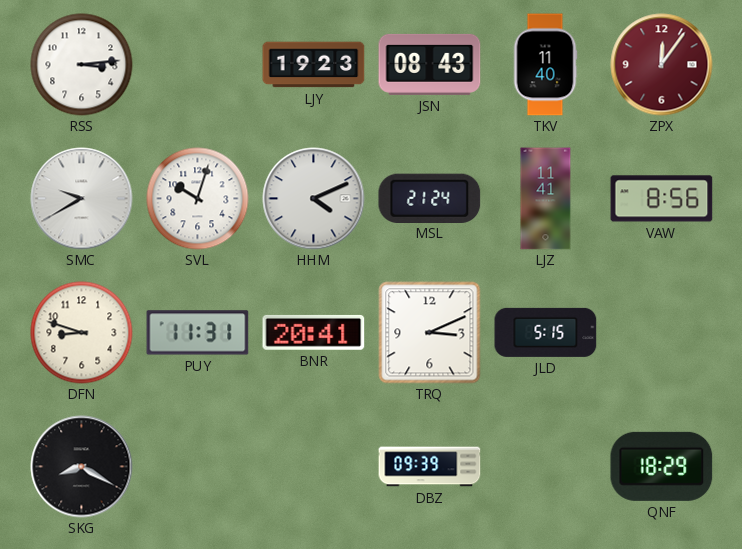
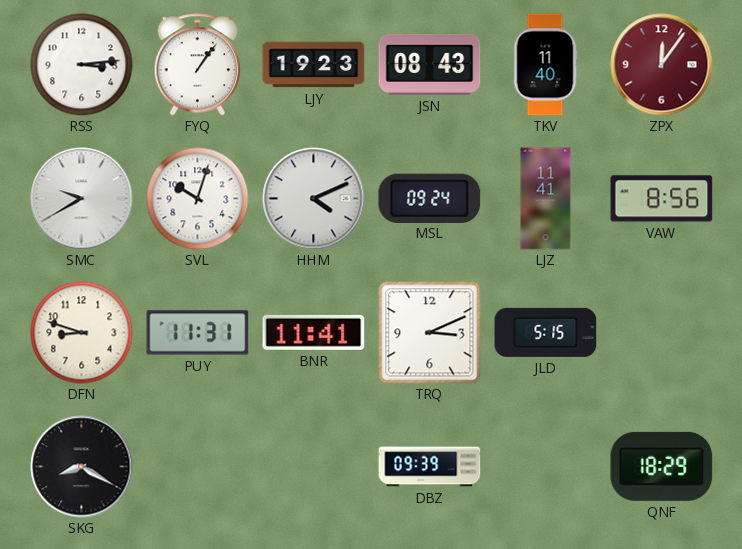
FYQ: none -> 1:06
MSL: 21:24 -> 09:24
BNR: 20:41 -> 11:41
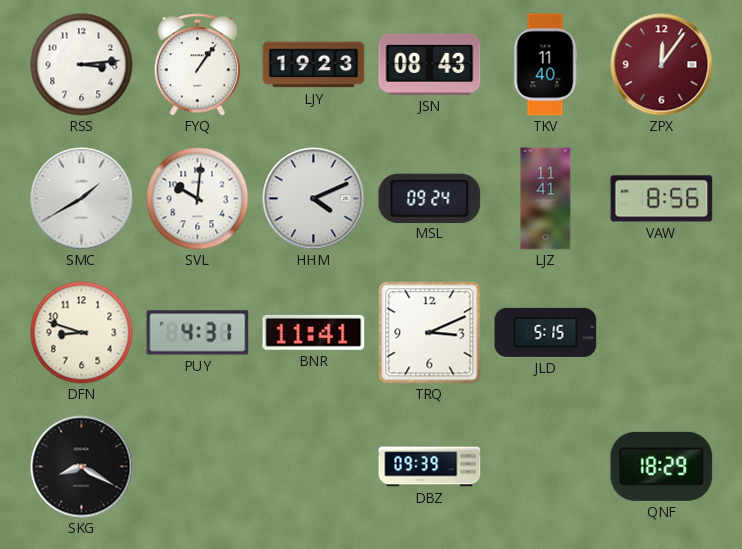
SMC: 9:40 -> 1:40
SVL: 10:03 -> 10:01
PUY: 11:31 -> 4:31
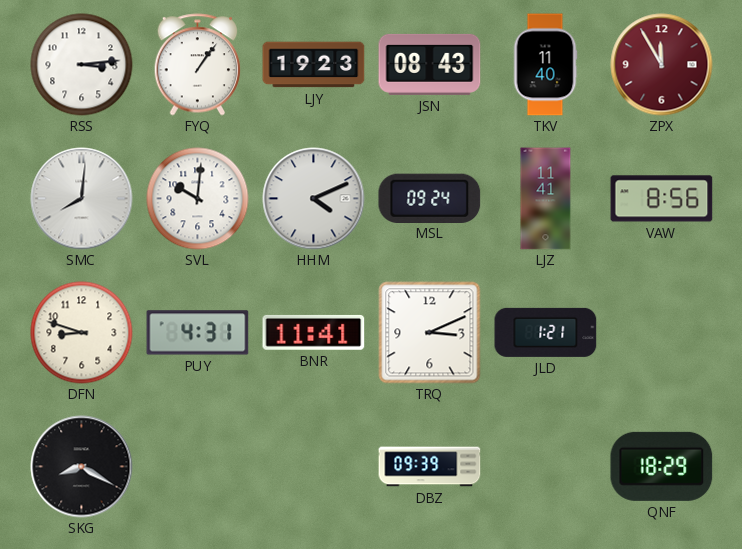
ZPX: 12:06 -> 11:55
SMC: 1:40 -> 8:01
JLD: 5:15 -> 1:21
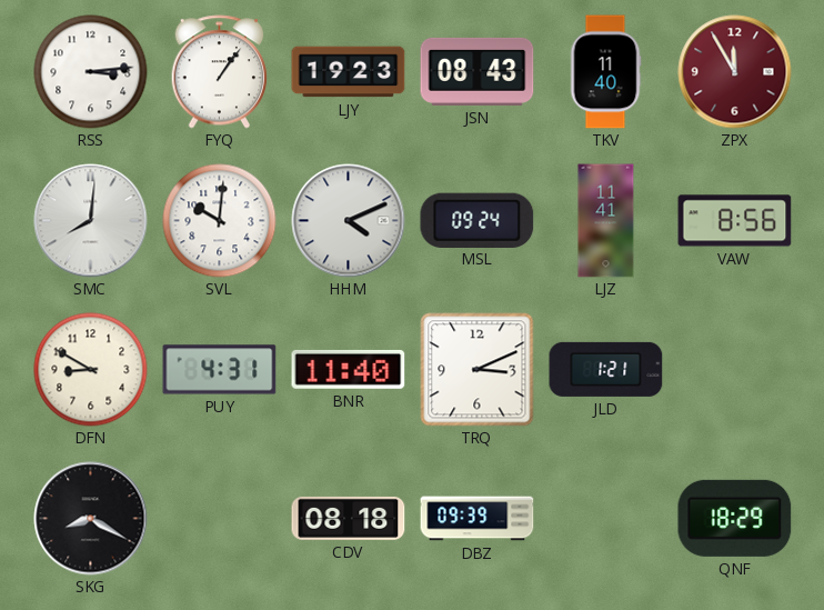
DFN: 8:48 -> 8:50
BNR: 11:41 -> 11:40
CDV: none -> 08:18
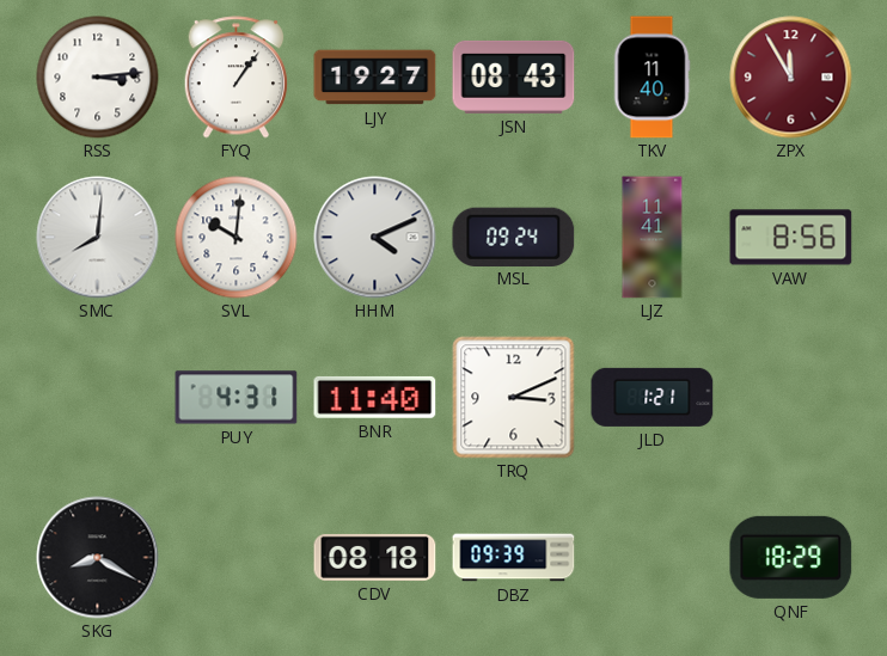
LJY: 19:23 -> 19:27
DFN: 8:50 -> none
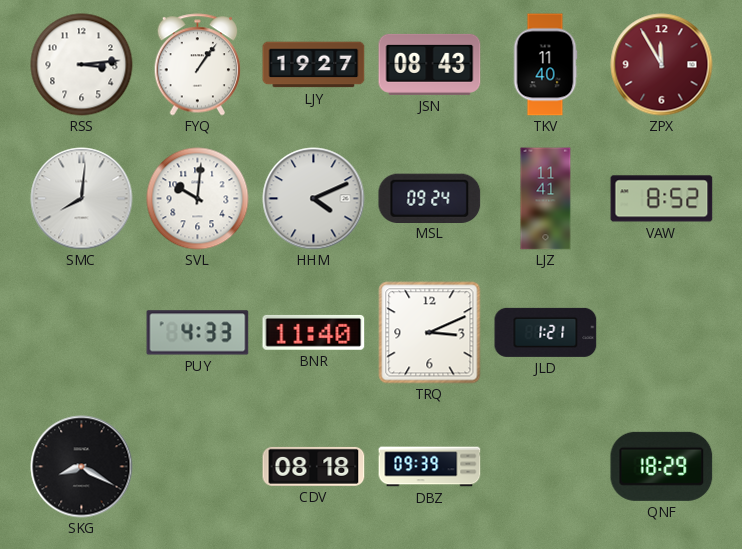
VAW: 8:56 -> 8:52
PUY: 4:31 -> 4:33
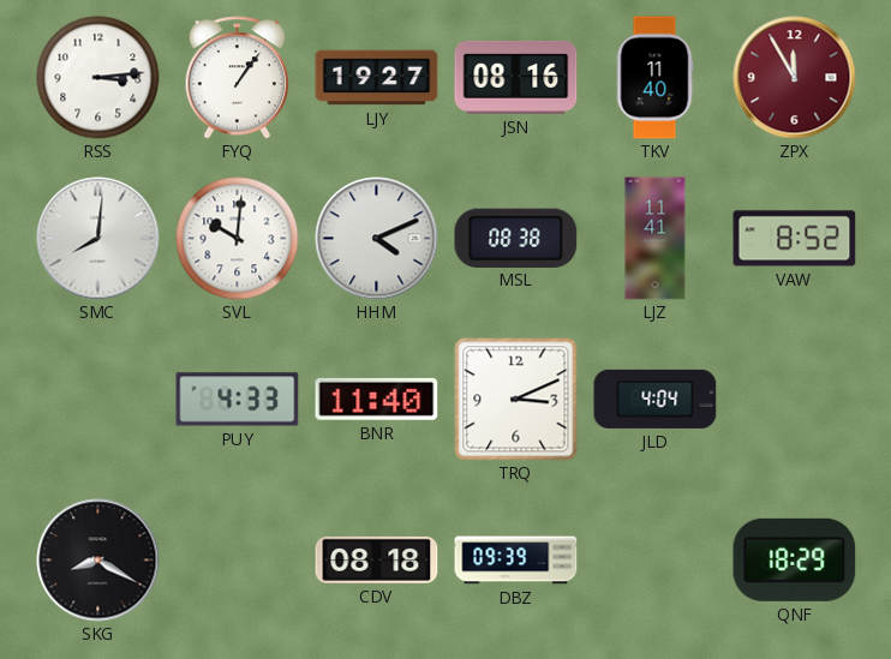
JSN: 08:43 -> 08:16
MSL: 09:24 -> 08:38
JLD: 1:21 -> 4:04
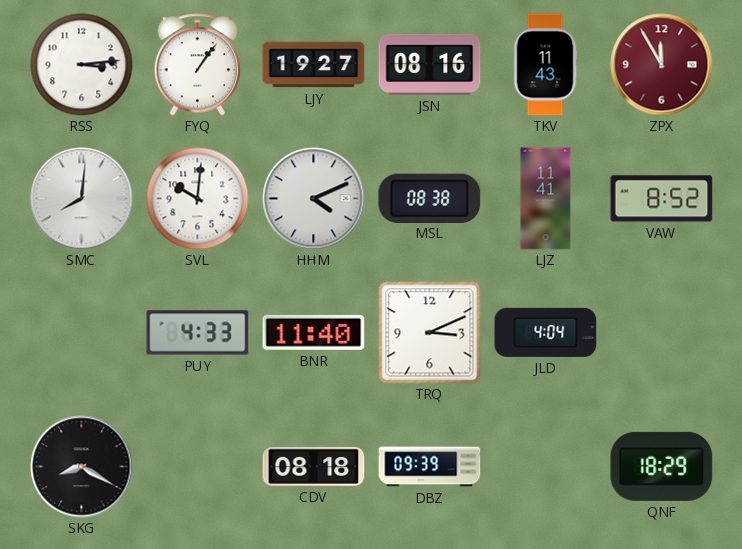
TKV: 11:40 -> 11:43
